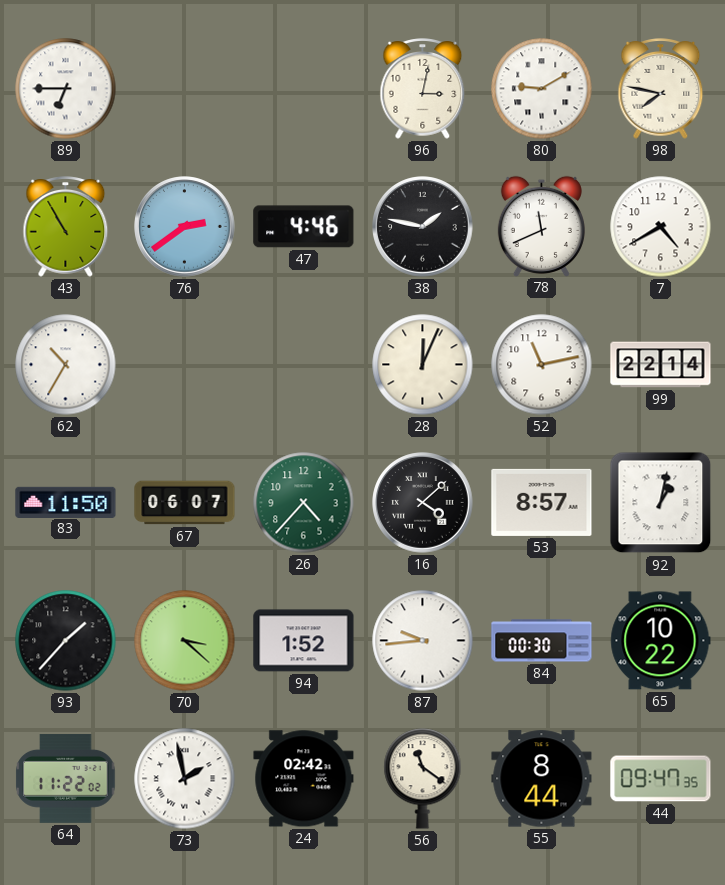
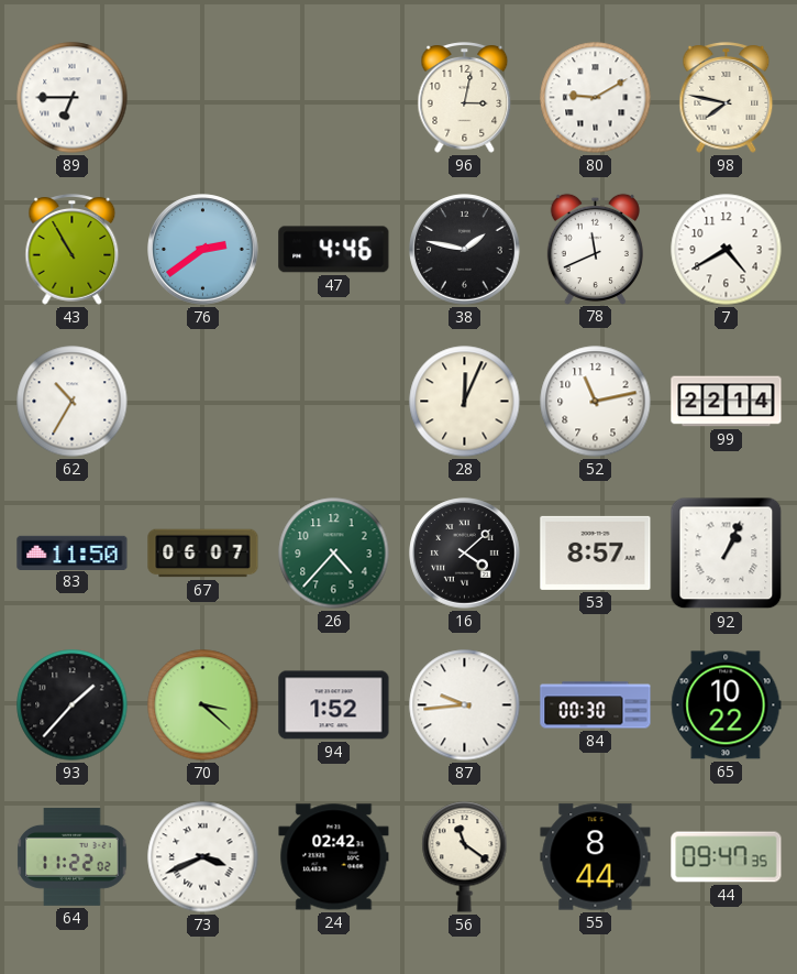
92: 1:02 -> 1:04
73: 1:58 -> 3:41
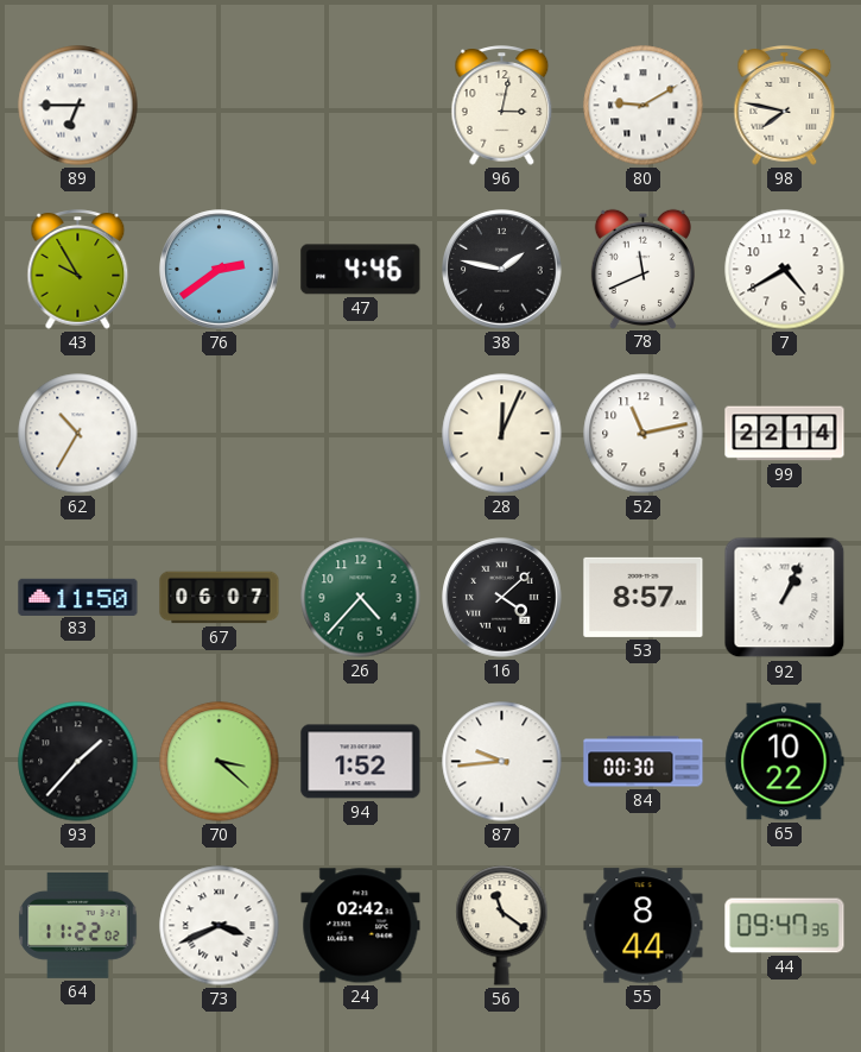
43: 10:55 -> 9:55
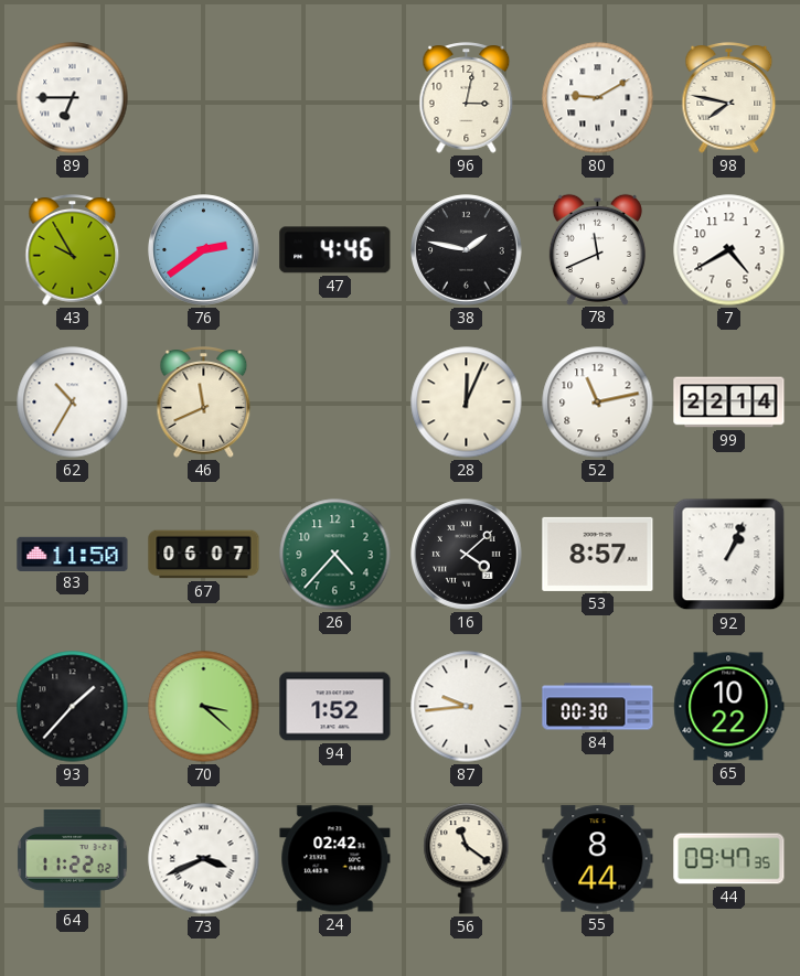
46: none -> 11:41
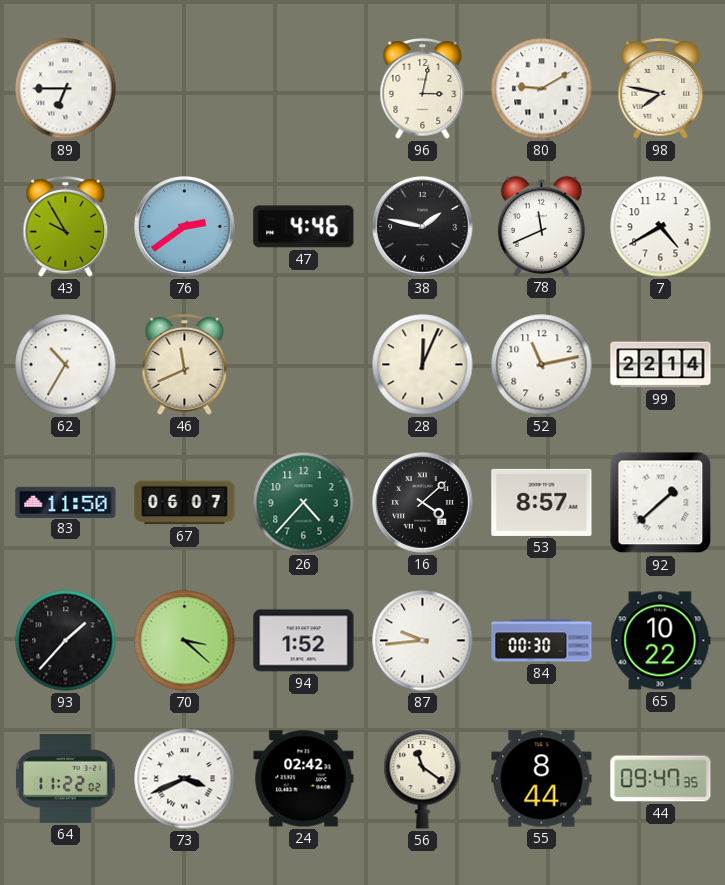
92: 1:04 -> 1:38
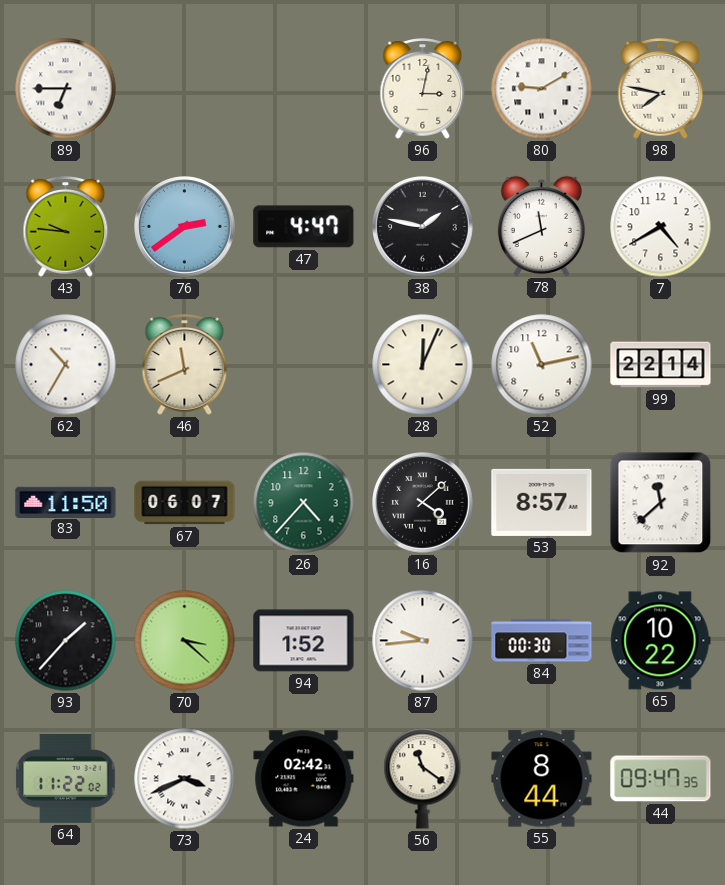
43: 9:55 -> 9:46
47: 4:46 -> 4:47
92: 1:38 -> 11:38
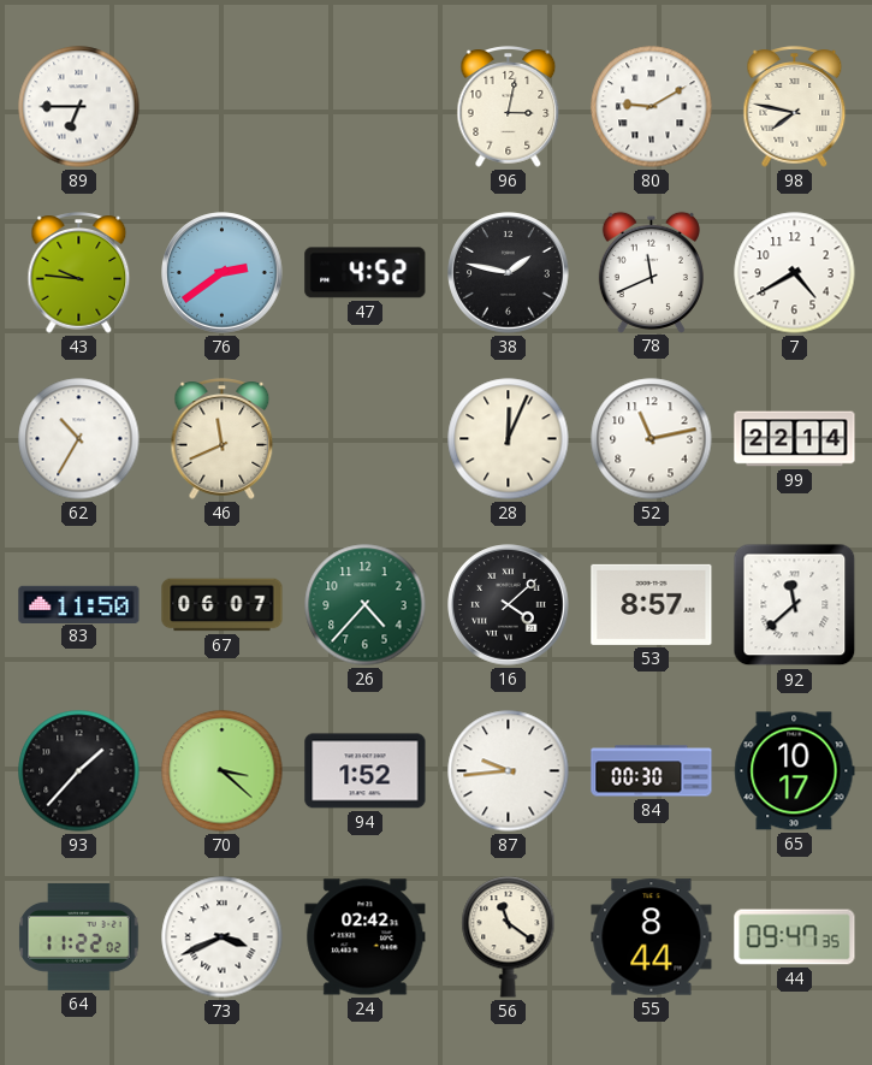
47: 4:47 -> 4:52
65: 10:22 -> 10:17
